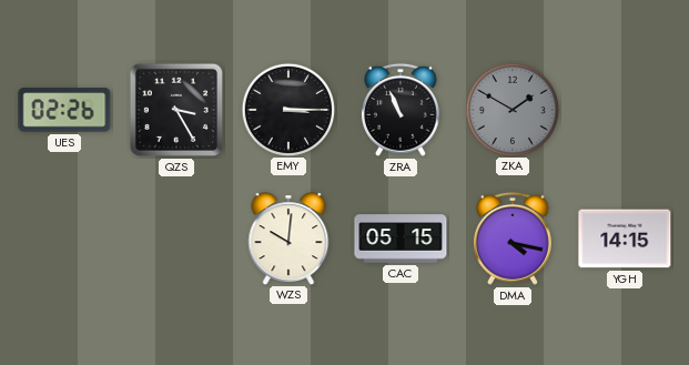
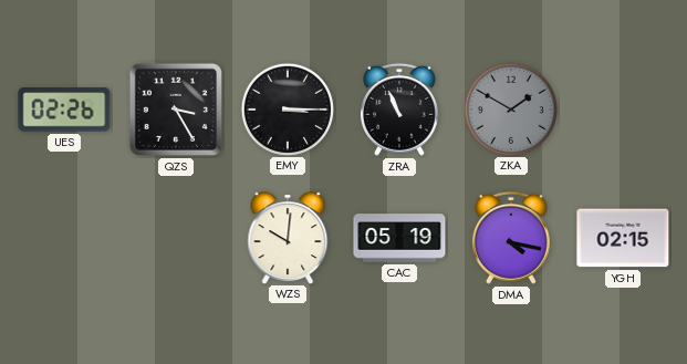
CAC: 05:15 -> 05:19
YGH: 14:15 -> 02:15
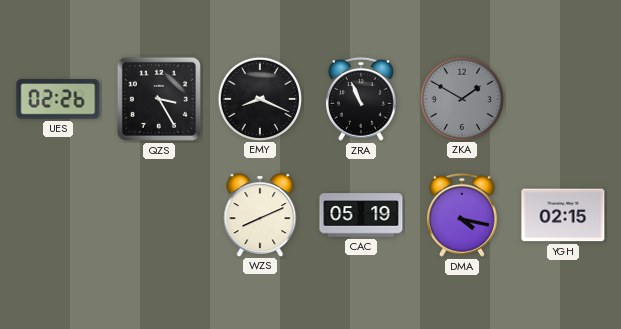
EMY: 3:15 -> 8:19
WZS: 10:01 -> 8:11
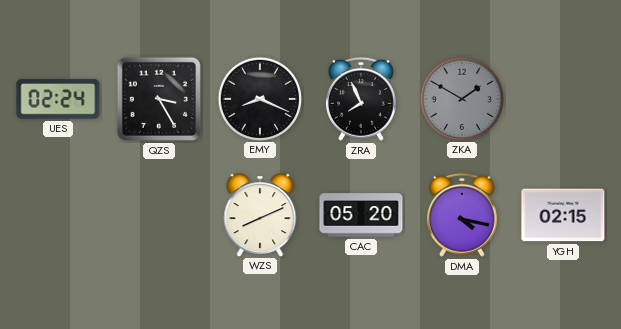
UES: 02:26 -> 02:24
ZRA: 10:56 -> 7:56
CAC: 05:19 -> 05:20
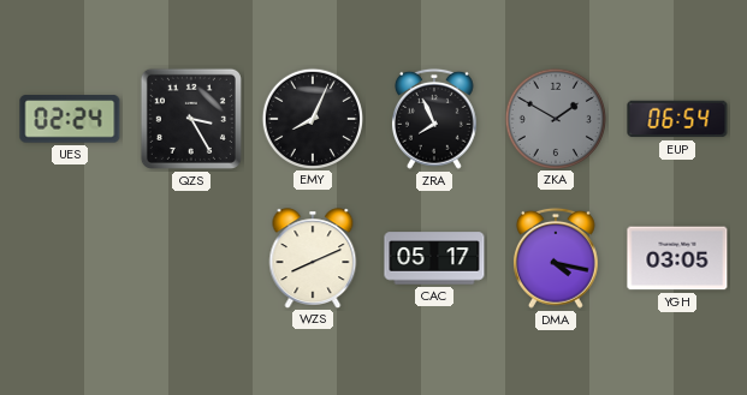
EMY: 8:19 -> 8:04
EUP: none -> 06:54
CAC: 05:20 -> 05:17
YGH: 02:15 -> 03:05
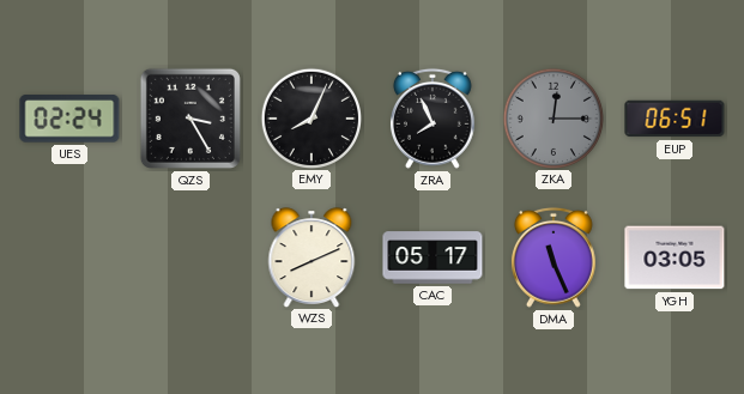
ZKA: 1:50 -> 12:15
EUP: 06:54 -> 06:51
DMA: 4:17 -> 11:26
